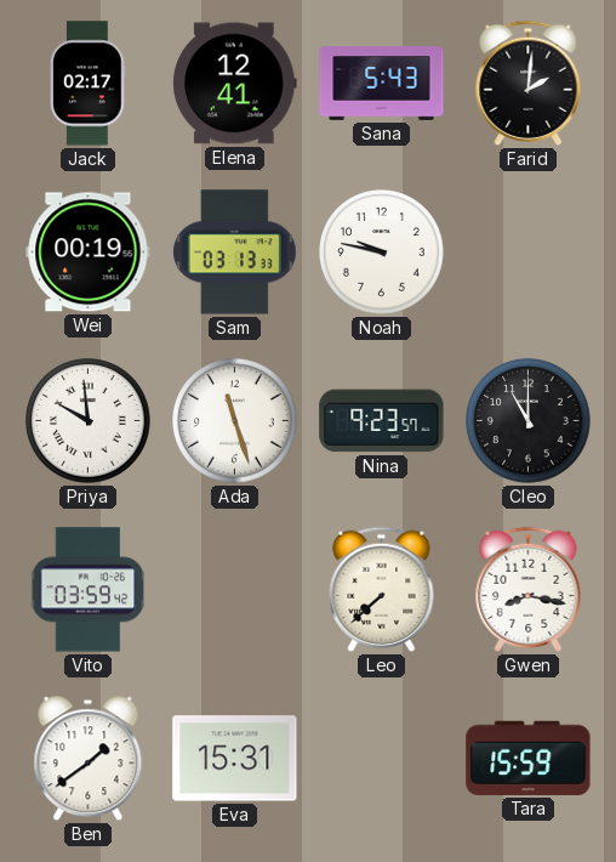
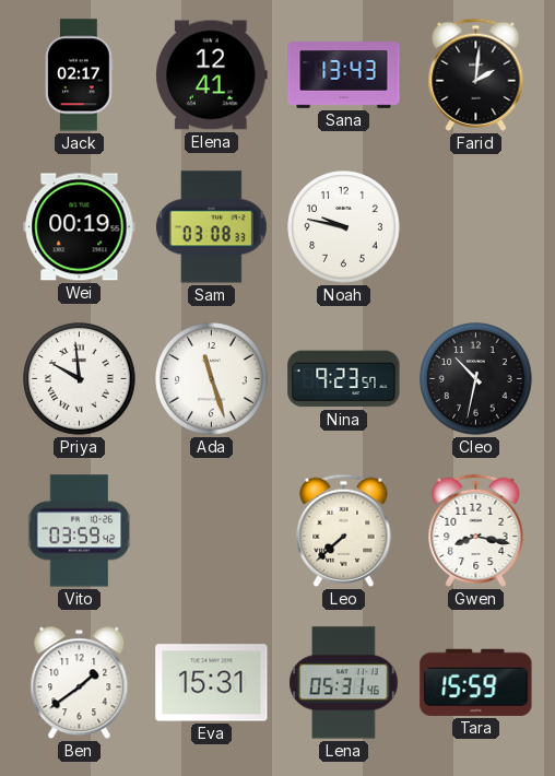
Sana: 5:43 -> 13:43
Sam: 03:13 -> 03:08
Cleo: 11:00 -> 10:32
Lena: none -> 05:31
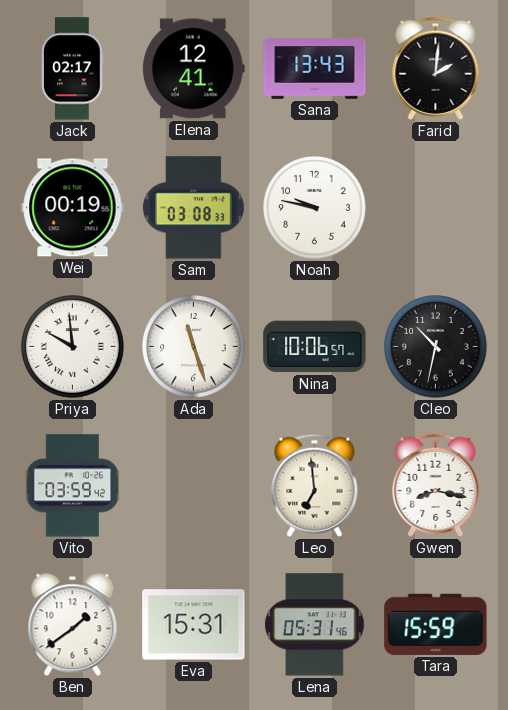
Nina: 9:23 -> 10:06
Leo: 7:38 -> 6:59
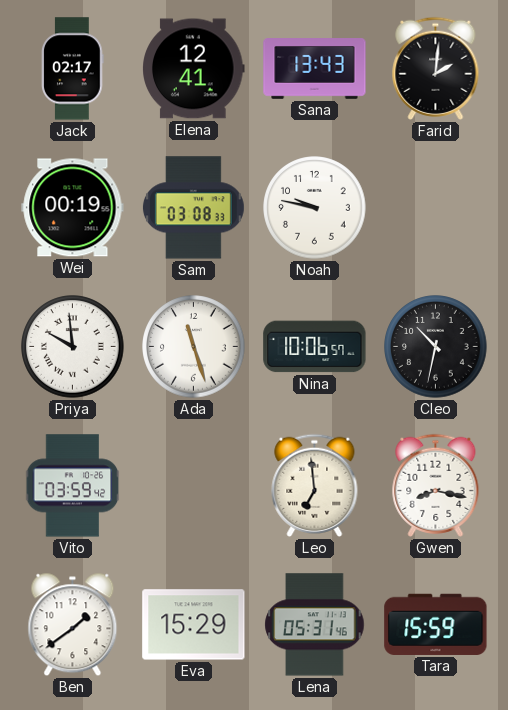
Eva: 15:31 -> 15:29
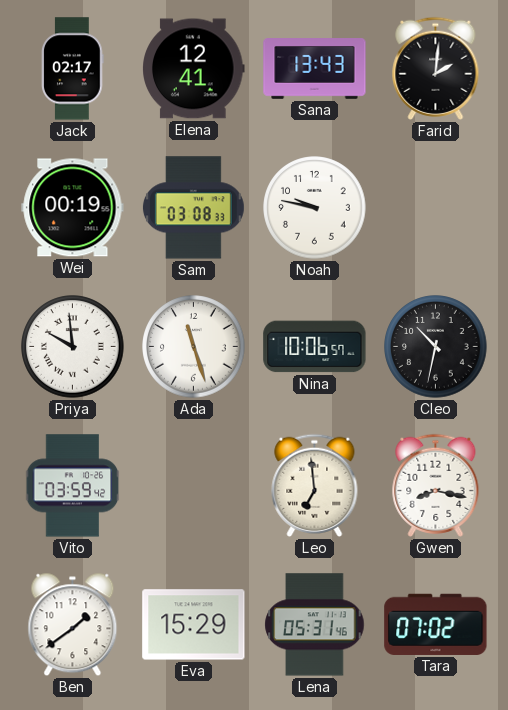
Tara: 15:59 -> 07:02
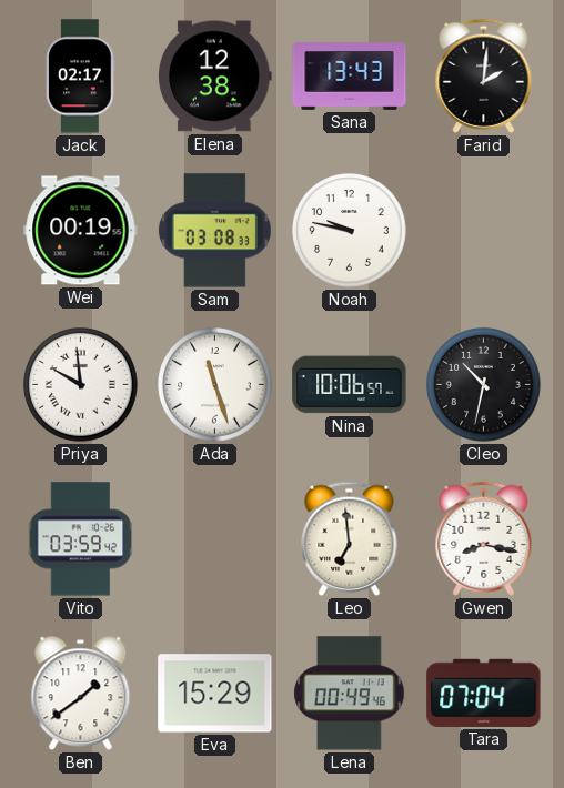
Elena: 12:41 -> 12:38
Lena: 05:31 -> 00:49
Tara: 07:02 -> 07:04
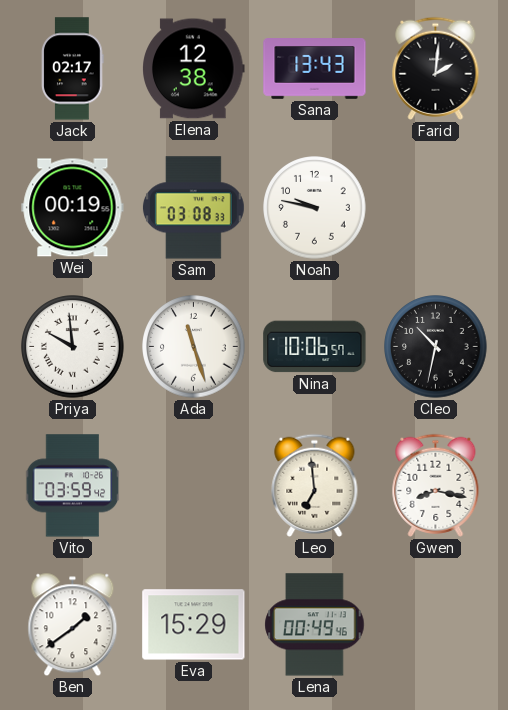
Tara: 07:04 -> none
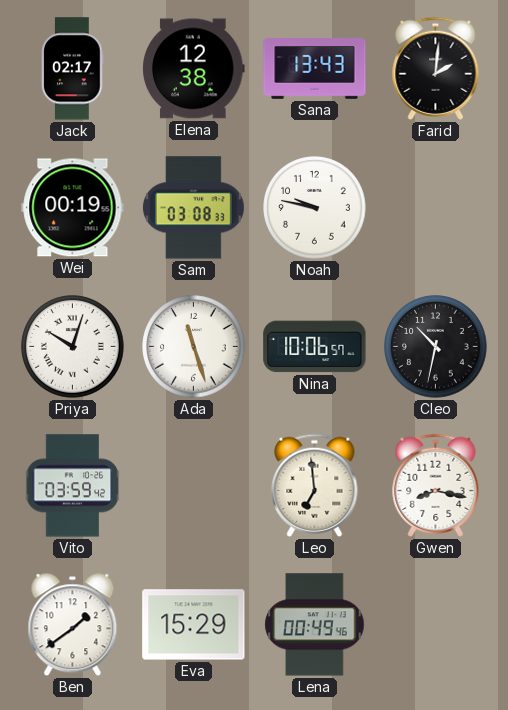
Priya: 9:59 -> 10:03
